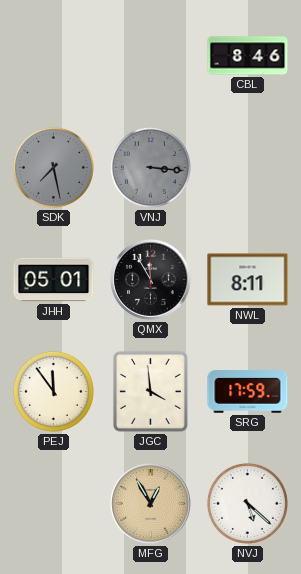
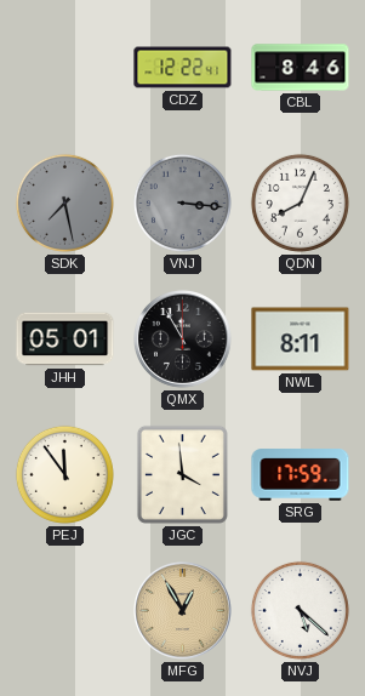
CDZ: none -> 12:22
QDN: none -> 8:04
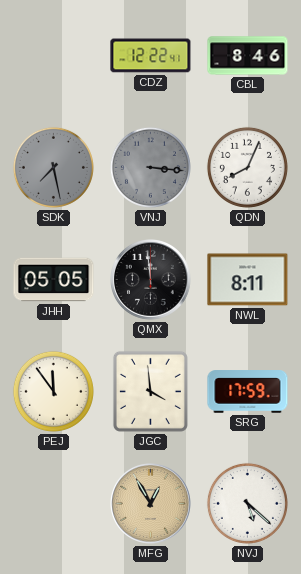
JHH: 05:01 -> 05:05
QMX: 11:55 -> 11:59
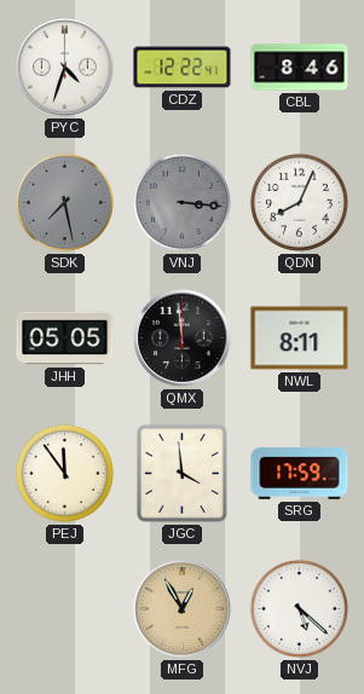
PYC: none -> 4:33
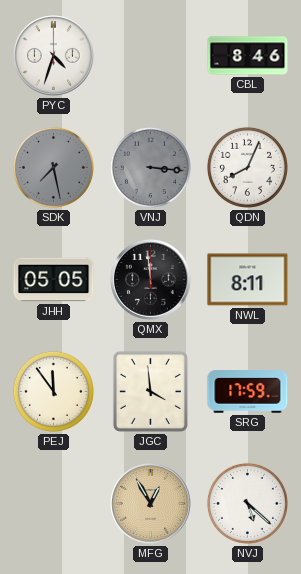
CDZ: 12:22 -> none
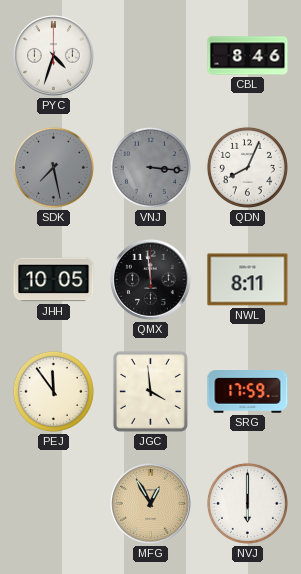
JHH: 05:05 -> 10:05
NVJ: 5:22 -> 6:00
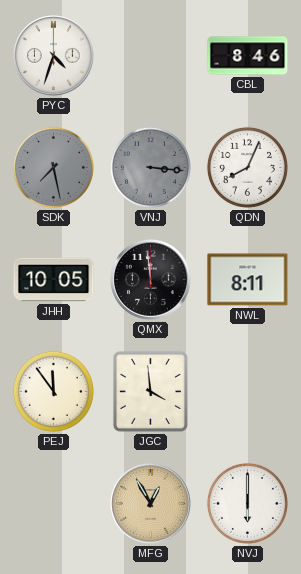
SRG: 17:59 -> none
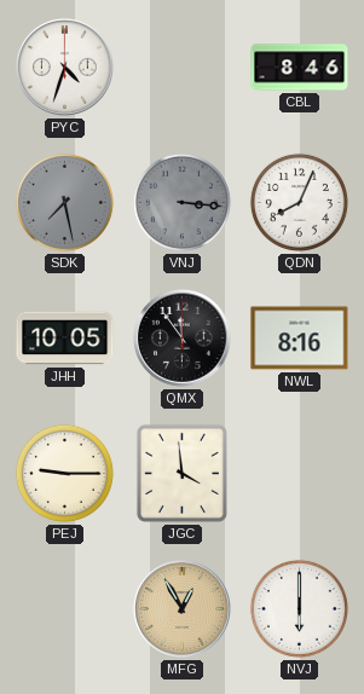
QMX: 11:59 -> 11:54
NWL: 8:11 -> 8:16
PEJ: 11:54 -> 9:15
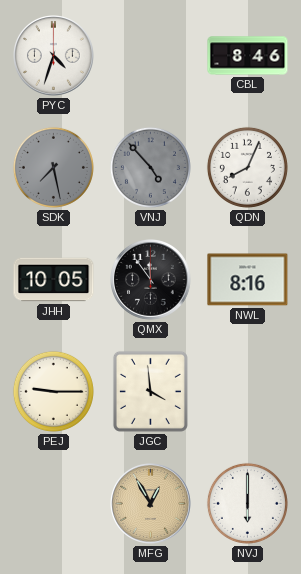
VNJ: 3:16 -> 4:53
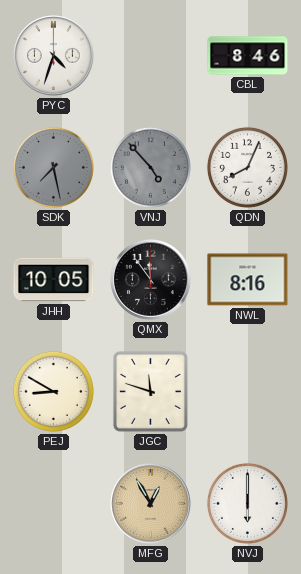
PEJ: 9:15 -> 8:50
JGC: 3:59 -> 11:48
